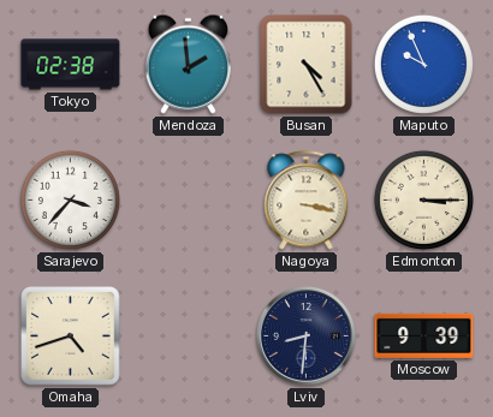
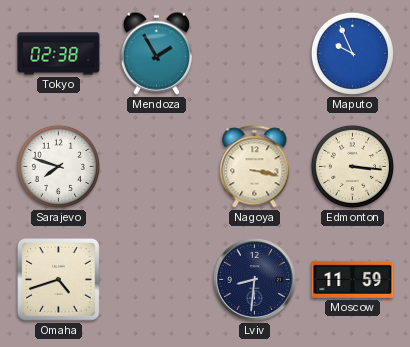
Mendoza: 1:59 -> 1:55
Busan: 4:25 -> none
Sarajevo: 3:37 -> 7:48
Edmonton: 3:15 -> 3:16
Moscow: 9:39 -> 11:59
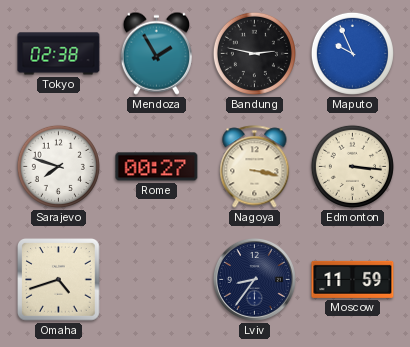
Bandung: none -> 2:47
Rome: none -> 00:27
Lviv: 8:31 -> 8:36
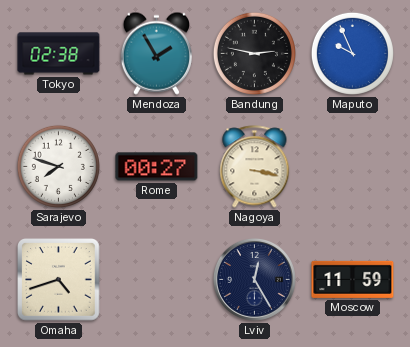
Edmonton: 3:16 -> none
Lviv: 8:36 -> 12:25
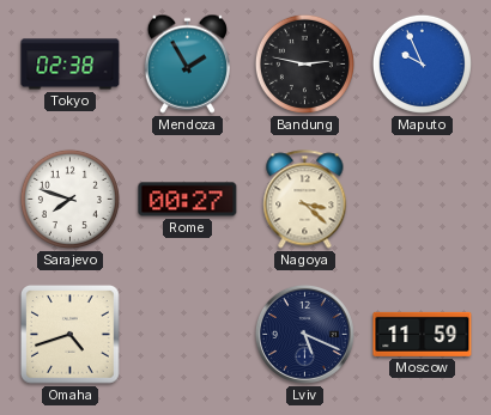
Nagoya: 3:17 -> 3:22
Lviv: 12:25 -> 5:19
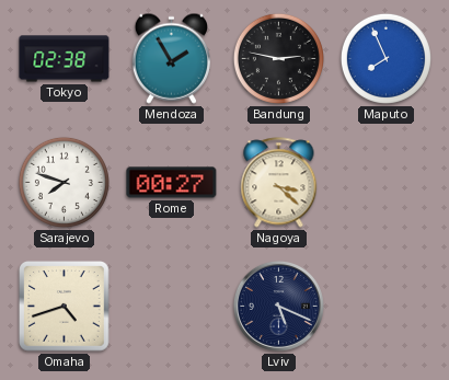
Maputo: 9:56 -> 7:56
Moscow: 11:59 -> none
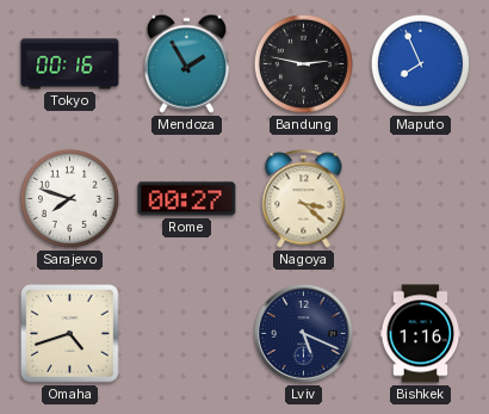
Tokyo: 02:38 -> 00:16
Bishkek: none -> 1:16
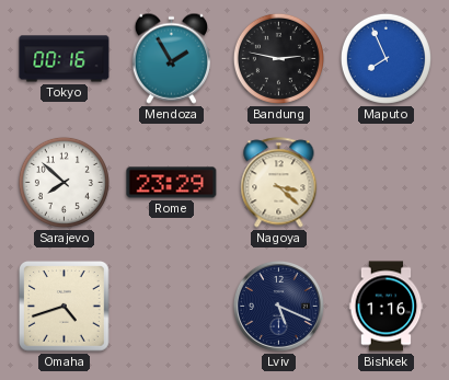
Sarajevo: 7:48 -> 7:52
Rome: 00:27 -> 23:29
